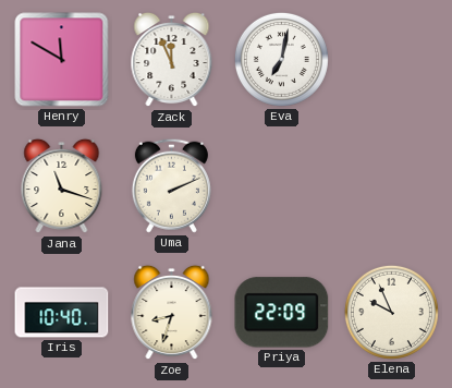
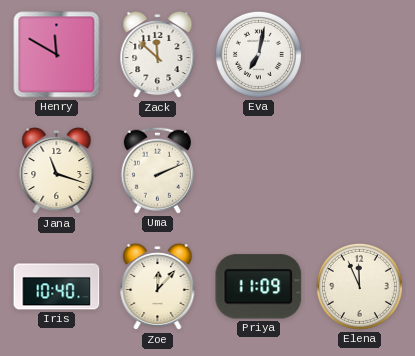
Zack: 11:56 -> 11:52
Zoe: 8:33 -> 12:07
Priya: 22:09 -> 11:09
Elena: 9:56 -> 11:56
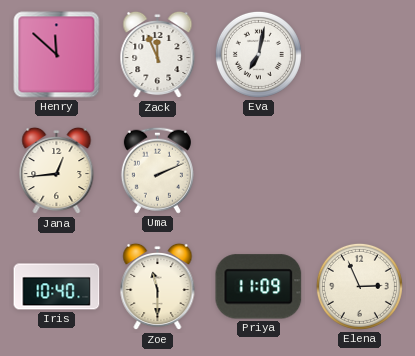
Henry: 11:50 -> 11:52
Zack: 11:52 -> 11:56
Jana: 11:18 -> 12:44
Zoe: 12:07 -> 11:30
Elena: 11:56 -> 2:56
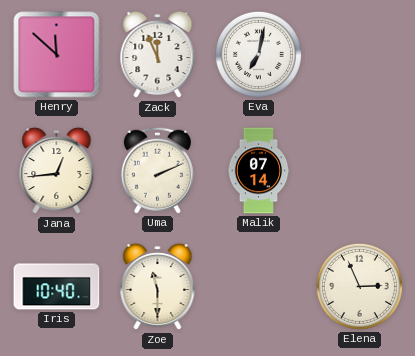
Malik: none -> 07:14
Priya: 11:09 -> none
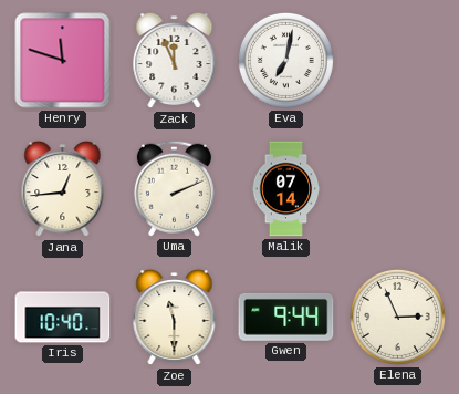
Henry: 11:52 -> 11:48
Gwen: none -> 9:44
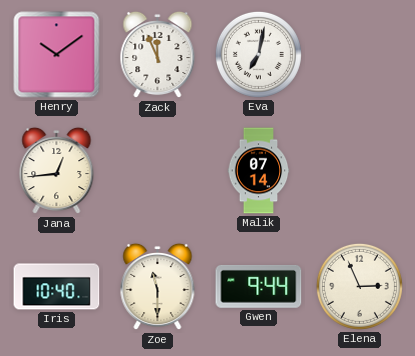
Henry: 11:48 -> 10:09
Uma: 2:11 -> none
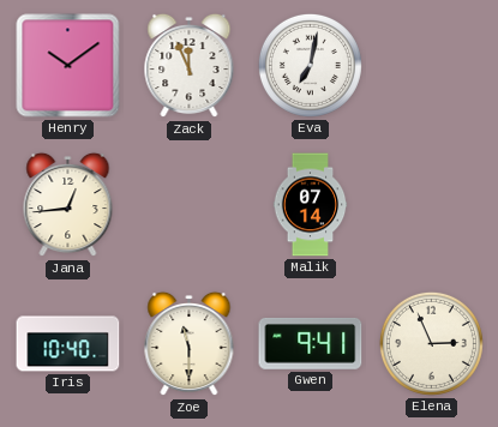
Gwen: 9:44 -> 9:41
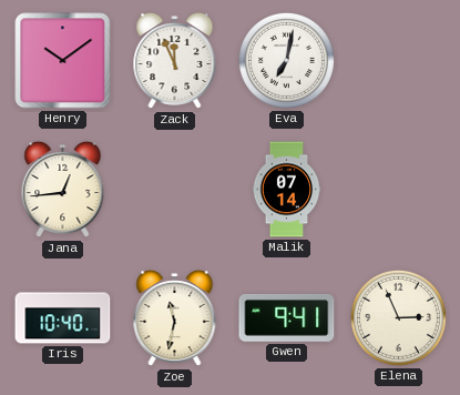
Zoe: 11:30 -> 11:32
